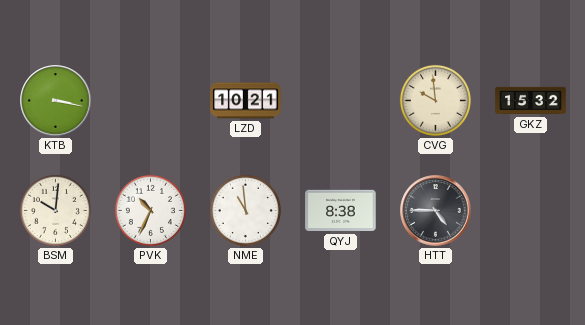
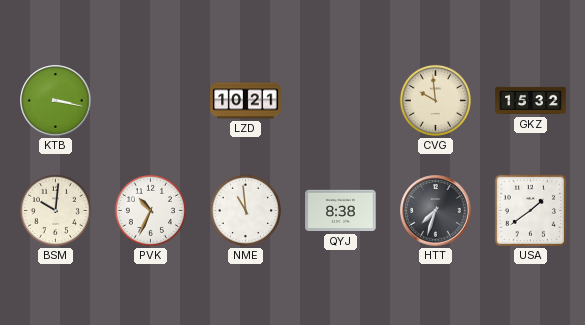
HTT: 4:45 -> 7:33
USA: none -> 1:39
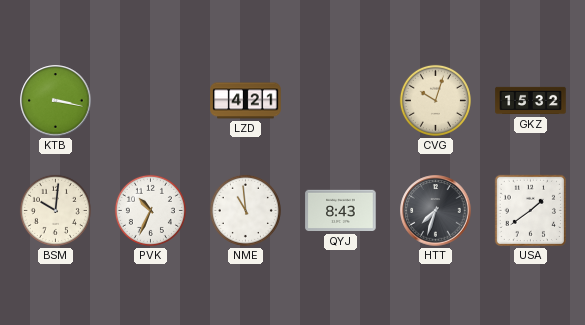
LZD: 10:21 -> 4:21
CVG: 9:59 -> 10:03
QYJ: 8:38 -> 8:43
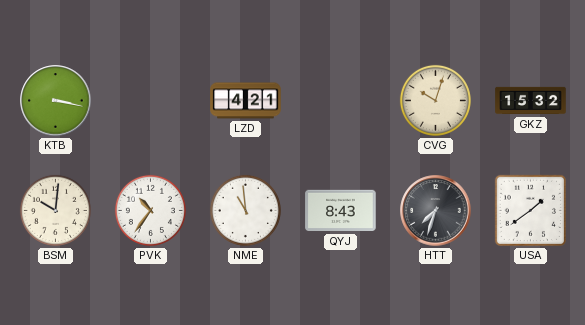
PVK: 10:34 -> 10:36
